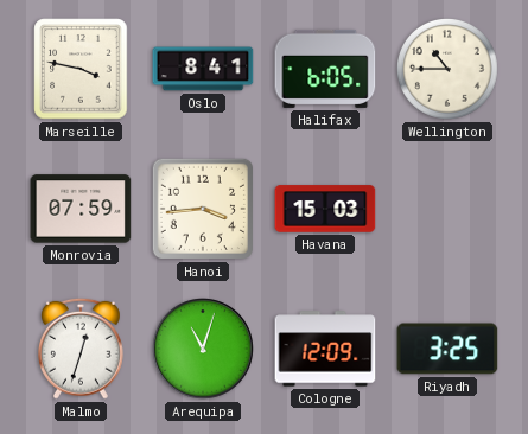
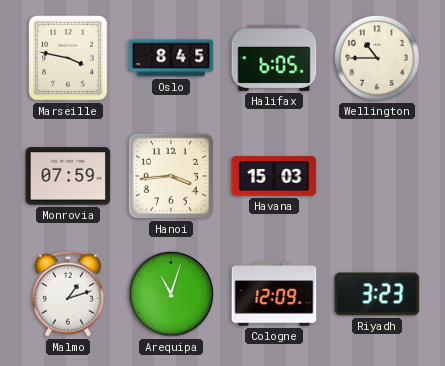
Oslo: 8:41 -> 8:45
Malmo: 12:33 -> 1:12
Riyadh: 3:25 -> 3:23
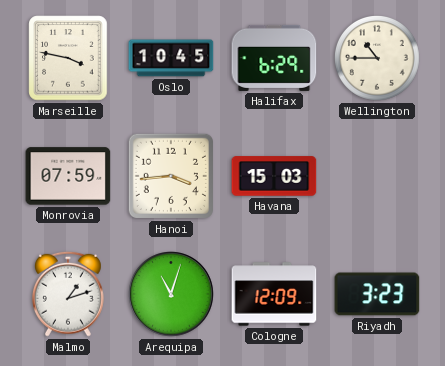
Oslo: 8:45 -> 10:45
Halifax: 6:05 -> 6:29
